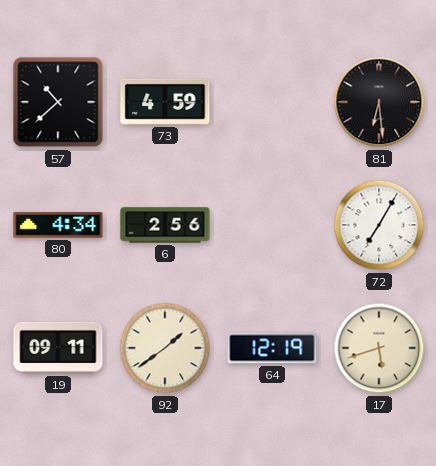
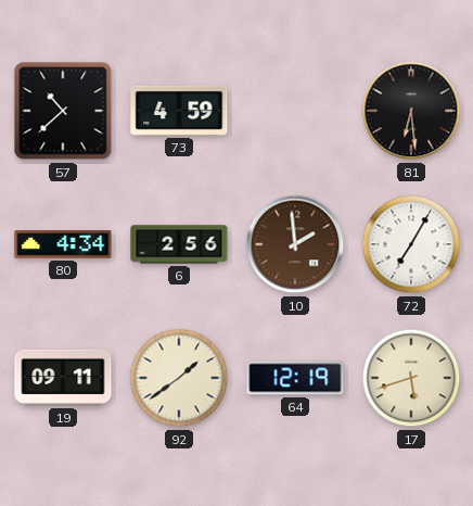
10: none -> 1:59
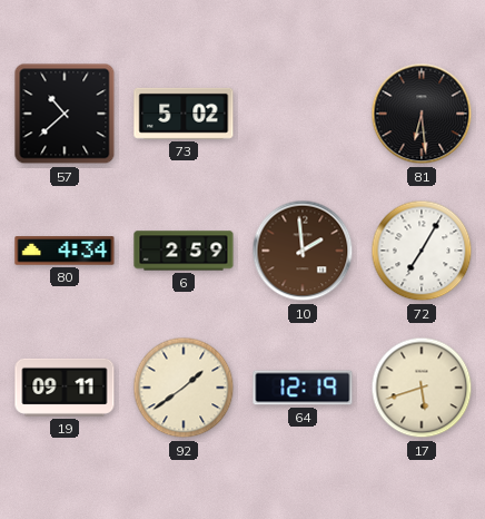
73: 4:59 -> 5:02
6: 2:56 -> 2:59
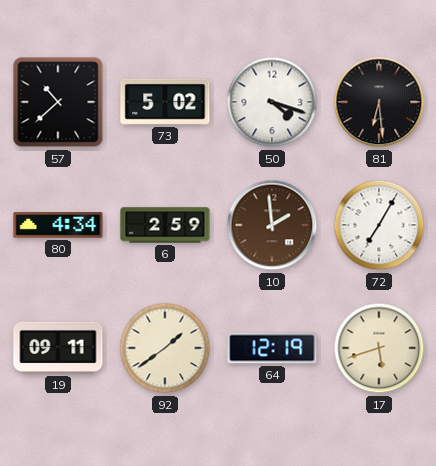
50: none -> 4:18
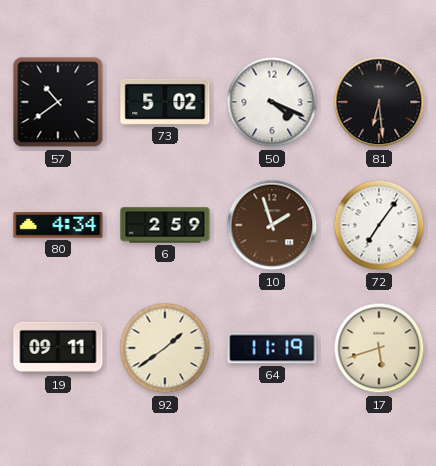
57: 10:38 -> 10:39
50: 4:18 -> 4:19
10: 1:59 -> 1:57
72: 7:05 -> 7:06
64: 12:19 -> 11:19
